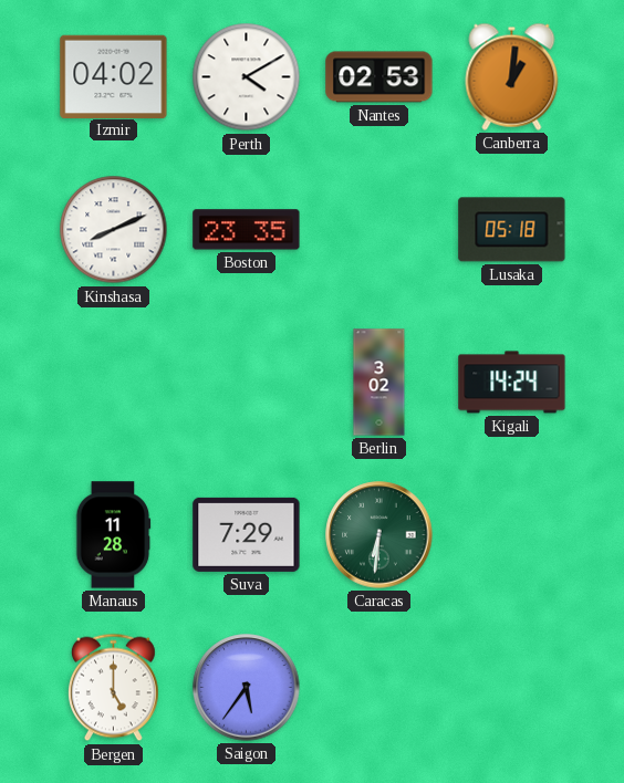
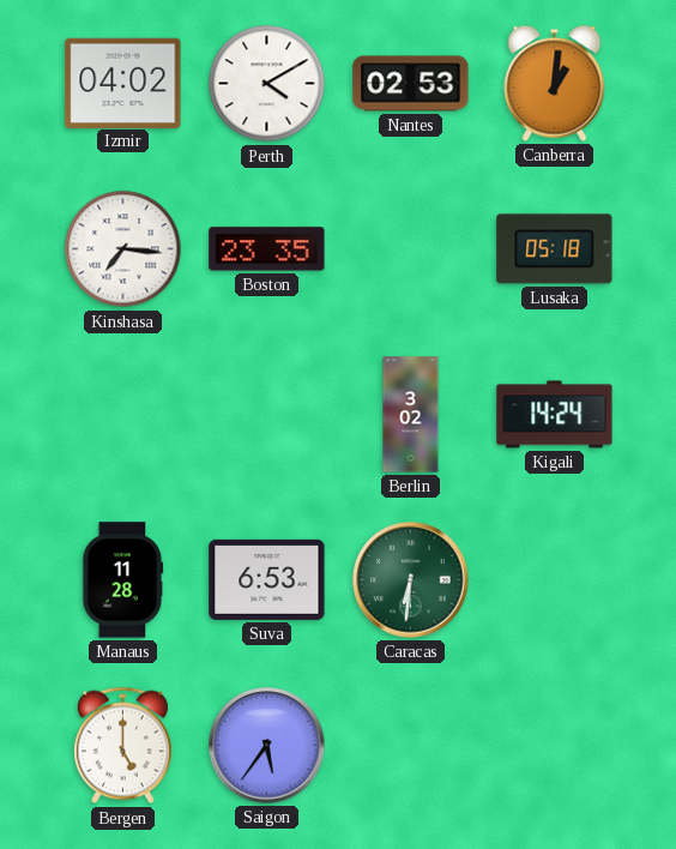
Kinshasa: 8:11 -> 7:16
Suva: 7:29 -> 6:53
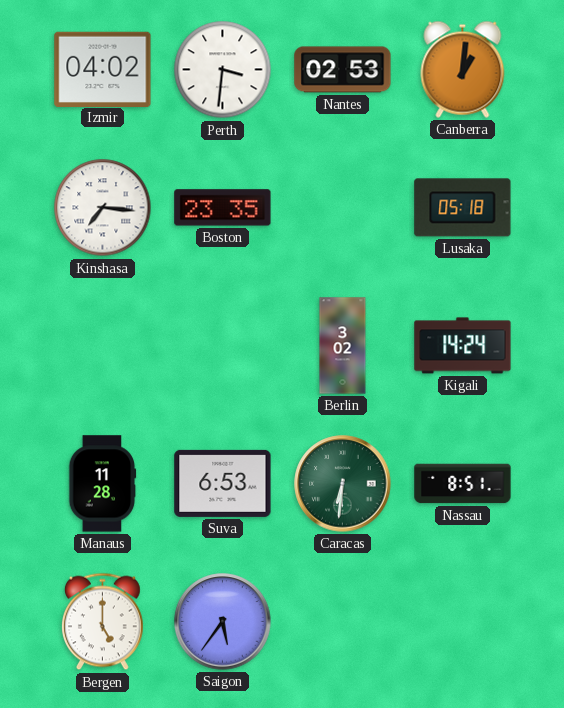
Perth: 4:10 -> 3:31
Nassau: none -> 8:51
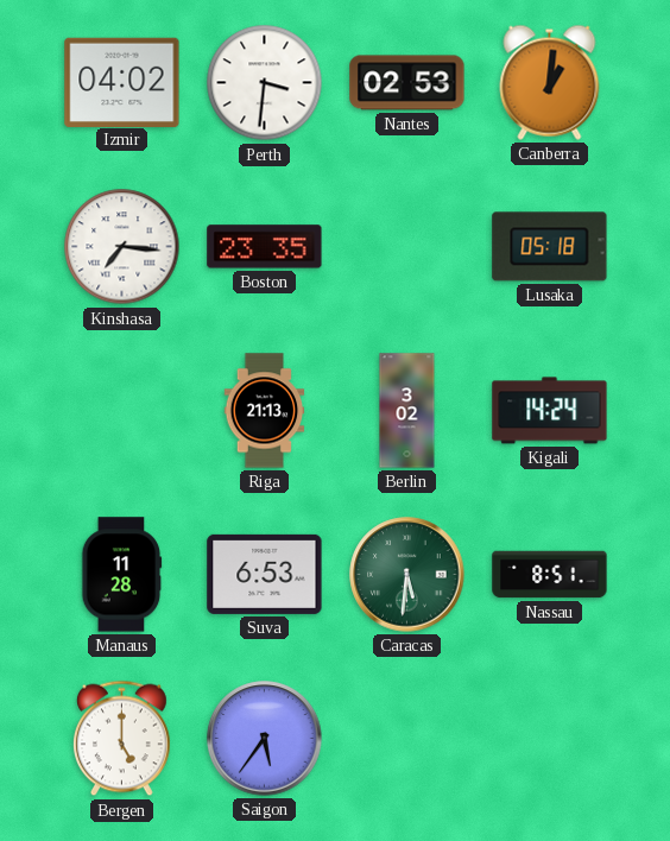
Riga: none -> 21:13
Caracas: 6:31 -> 5:31
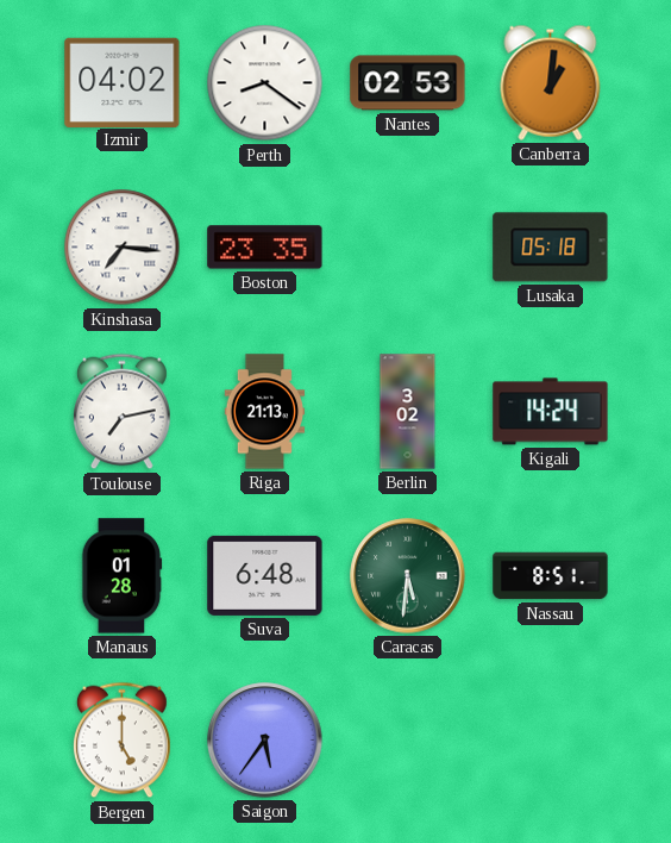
Perth: 3:31 -> 8:21
Toulouse: none -> 7:13
Manaus: 11:28 -> 01:28
Suva: 6:53 -> 6:48
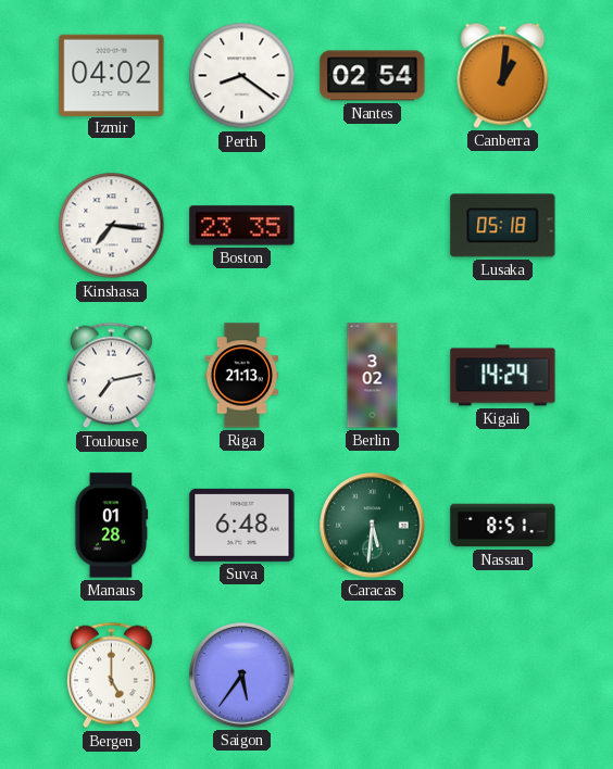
Nantes: 02:53 -> 02:54
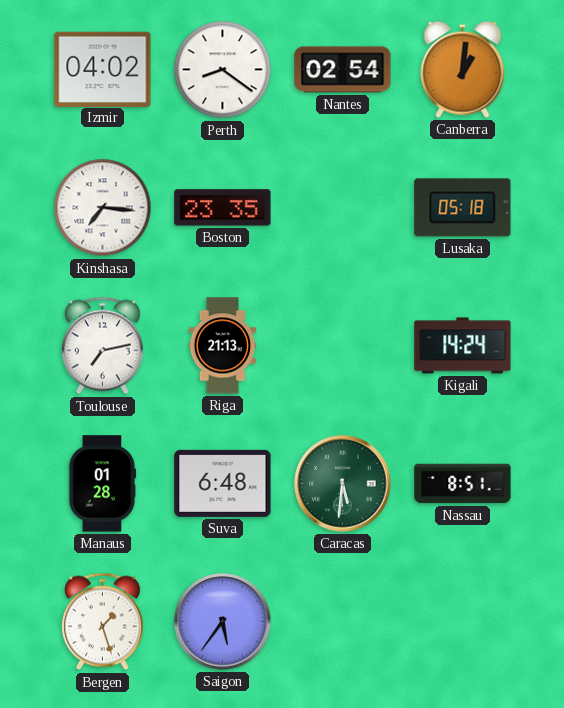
Berlin: 3:02 -> none
Bergen: 5:00 -> 1:27
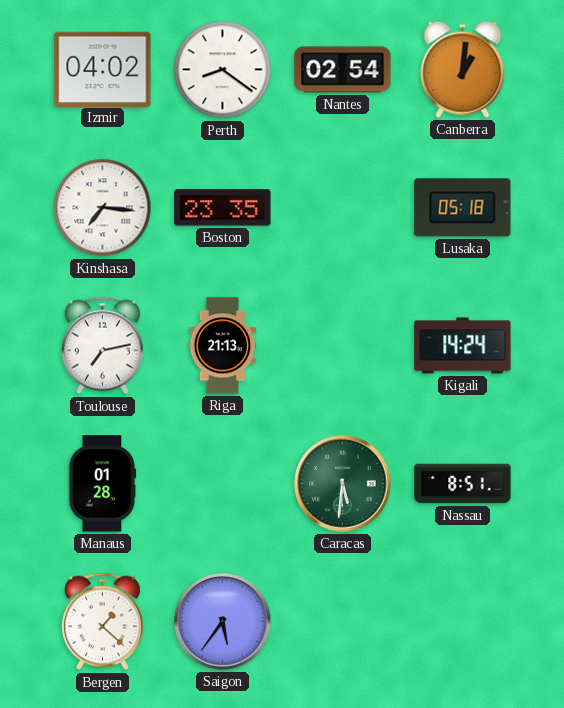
Suva: 6:48 -> none
Bergen: 1:27 -> 1:22
